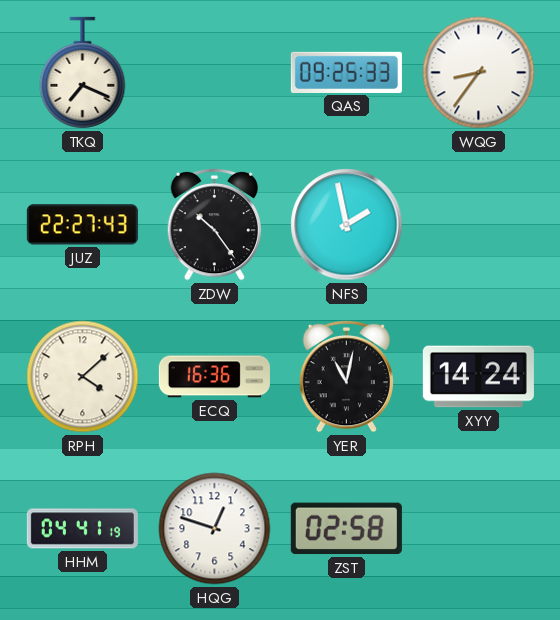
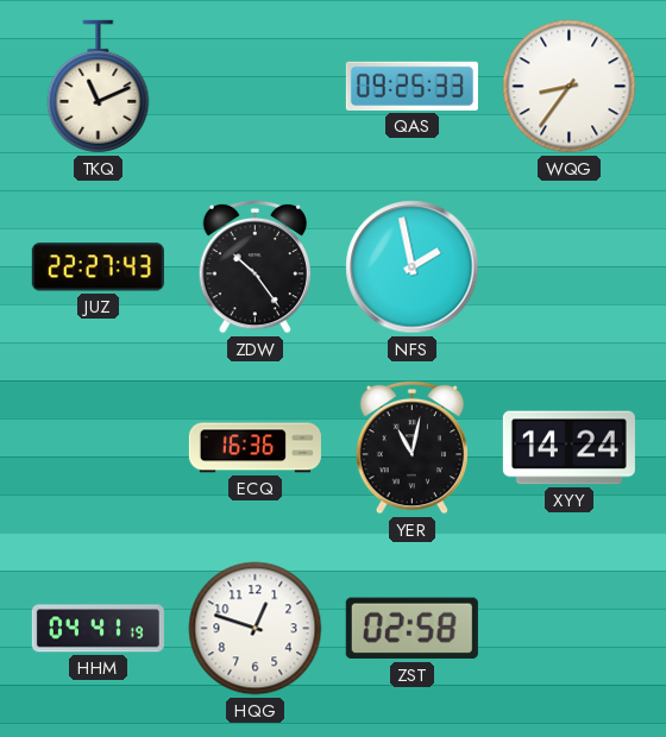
TKQ: 7:19 -> 11:11
RPH: 4:08 -> none
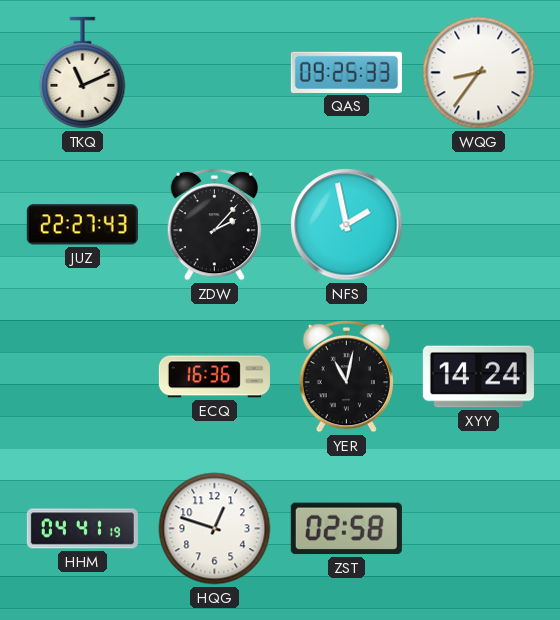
ZDW: 10:24 -> 2:07
